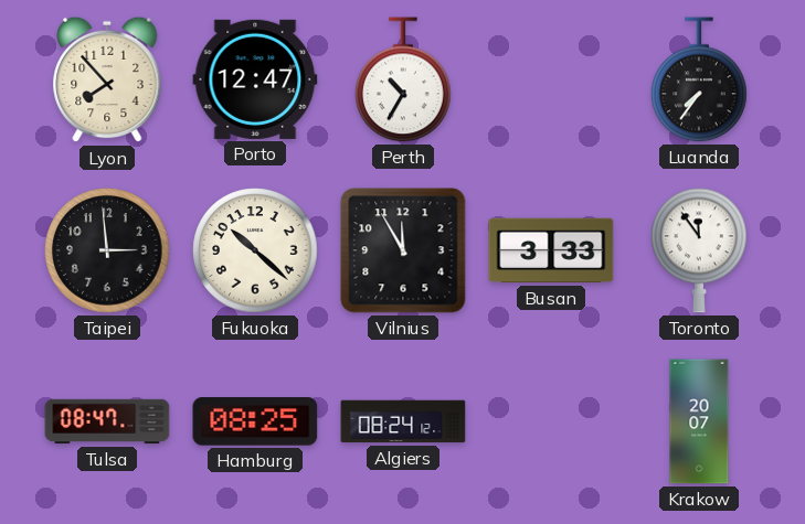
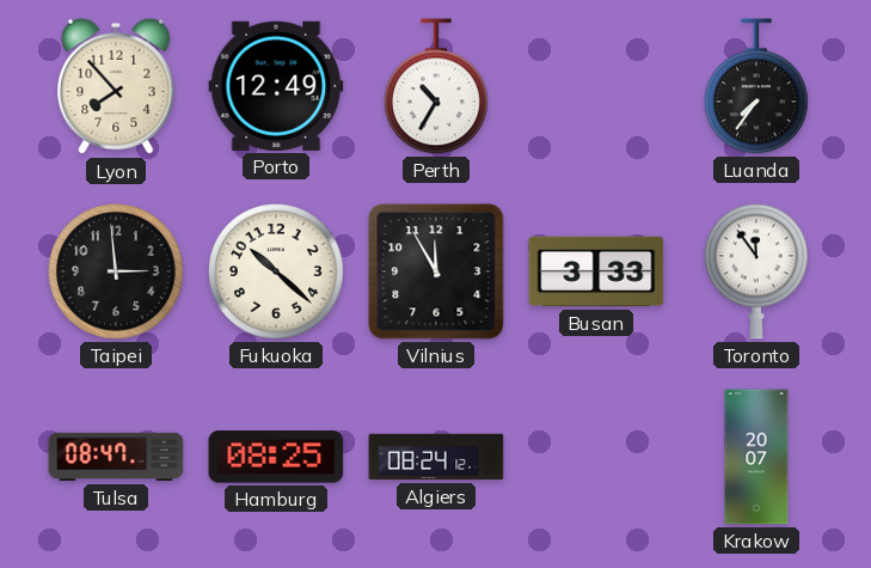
Porto: 12:47 -> 12:49
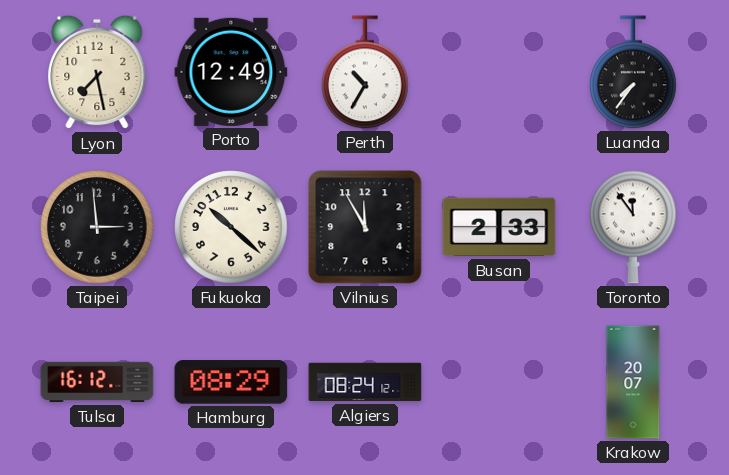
Lyon: 7:53 -> 7:28
Busan: 3:33 -> 2:33
Tulsa: 08:47 -> 16:12
Hamburg: 08:25 -> 08:29
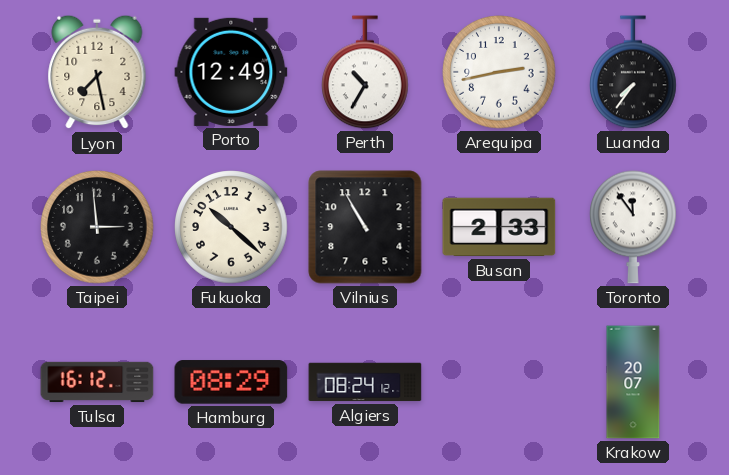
Arequipa: none -> 2:43
Vilnius: 11:55 -> 10:55
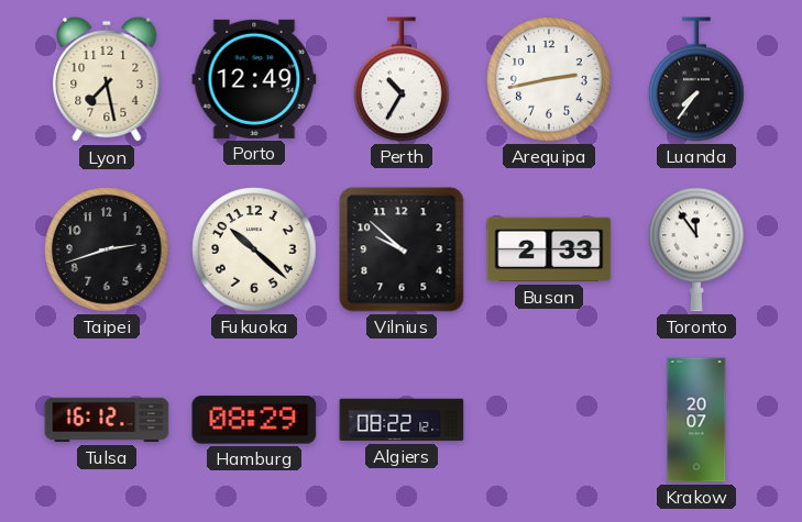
Taipei: 2:59 -> 2:42
Vilnius: 10:55 -> 9:52
Algiers: 08:24 -> 08:22
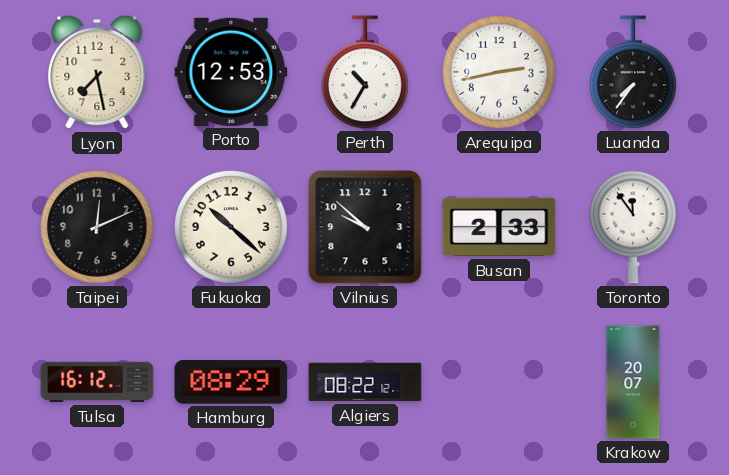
Porto: 12:49 -> 12:53
Taipei: 2:42 -> 12:11
